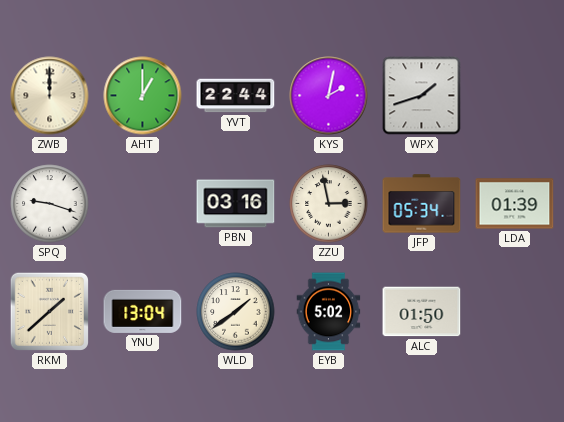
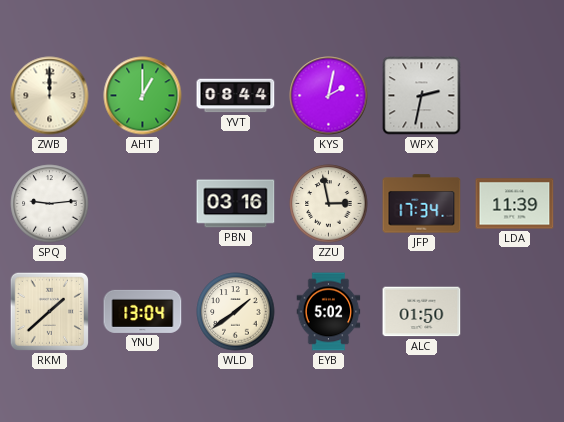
YVT: 22:44 -> 08:44
WPX: 1:42 -> 2:32
SPQ: 9:18 -> 9:14
JFP: 05:34 -> 17:34
LDA: 01:39 -> 11:39
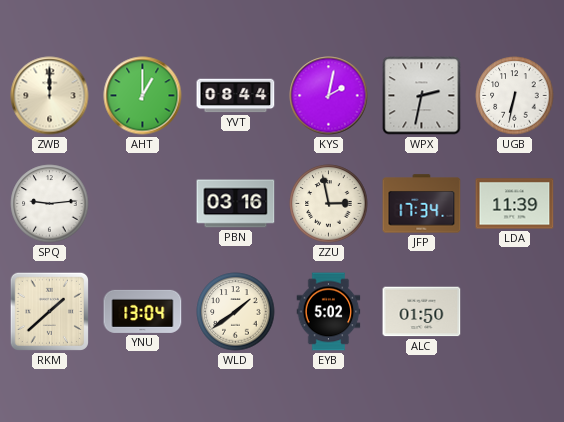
UGB: none -> 6:32
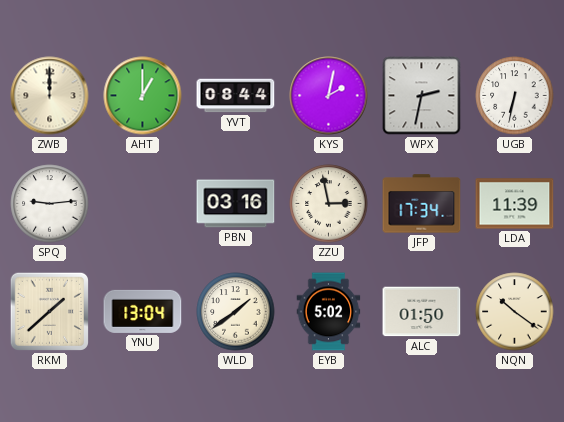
NQN: none -> 10:21
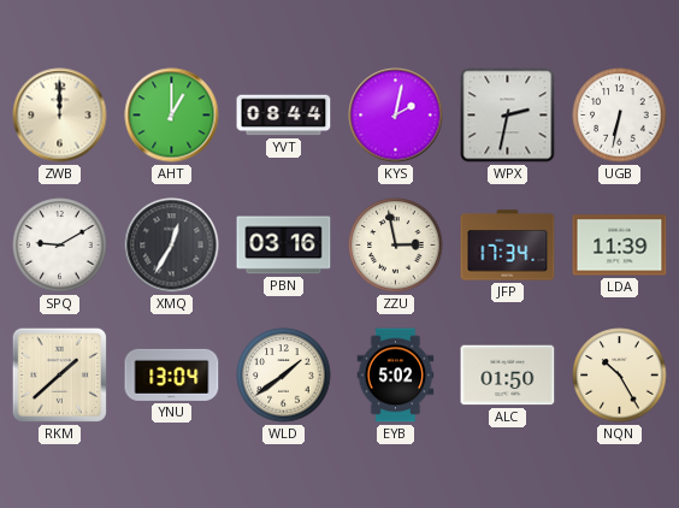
SPQ: 9:14 -> 9:10
XMQ: none -> 12:35
NQN: 10:21 -> 10:25
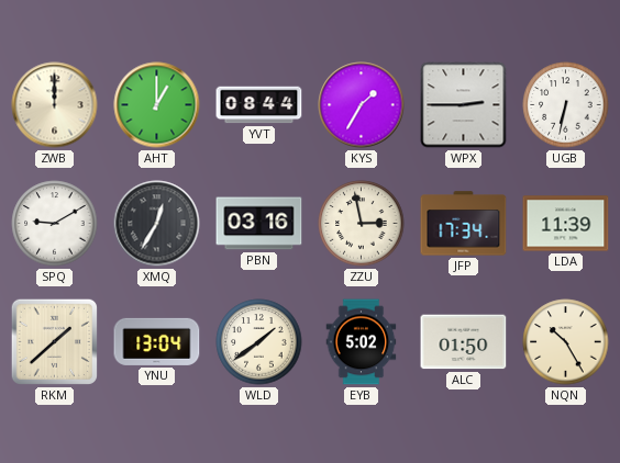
KYS: 2:02 -> 1:35
WPX: 2:32 -> 2:45
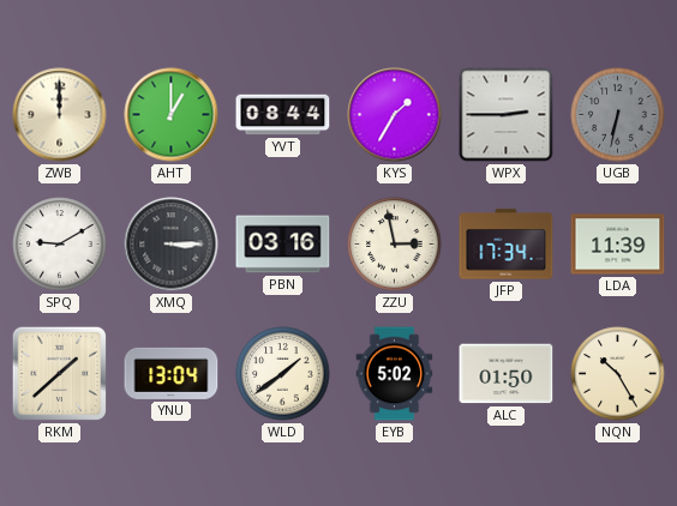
UGB dial: white -> grey
XMQ: 12:35 -> 3:15
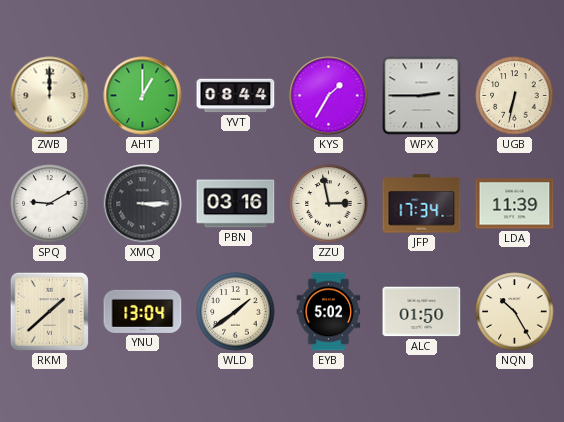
UGB dial: grey -> cream
